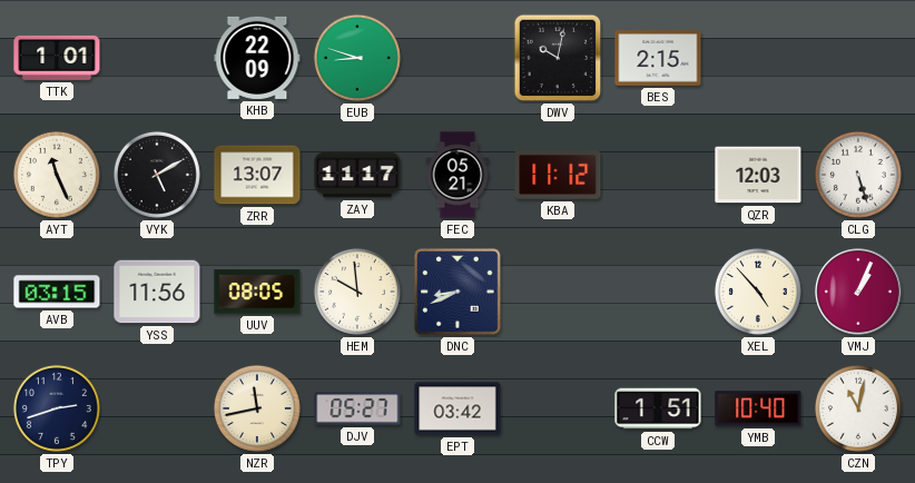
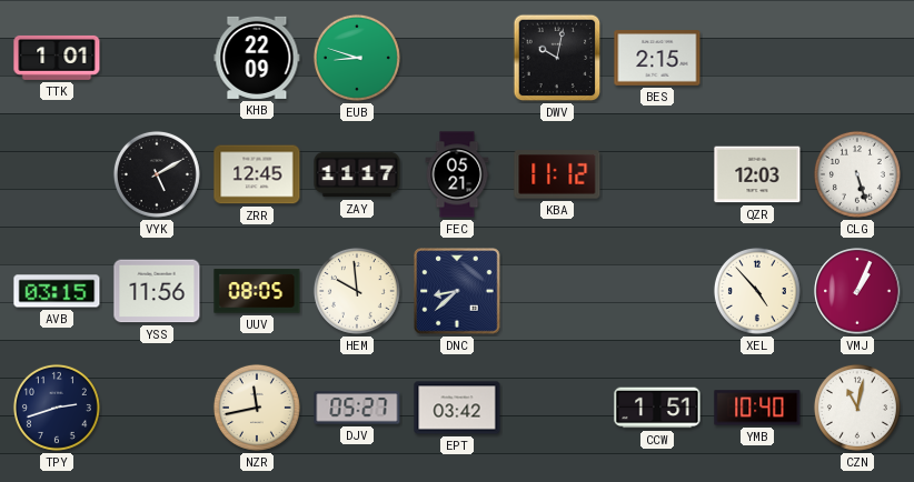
AYT: 11:26 -> none
ZRR: 13:07 -> 12:45
DNC: 8:41 -> 8:38
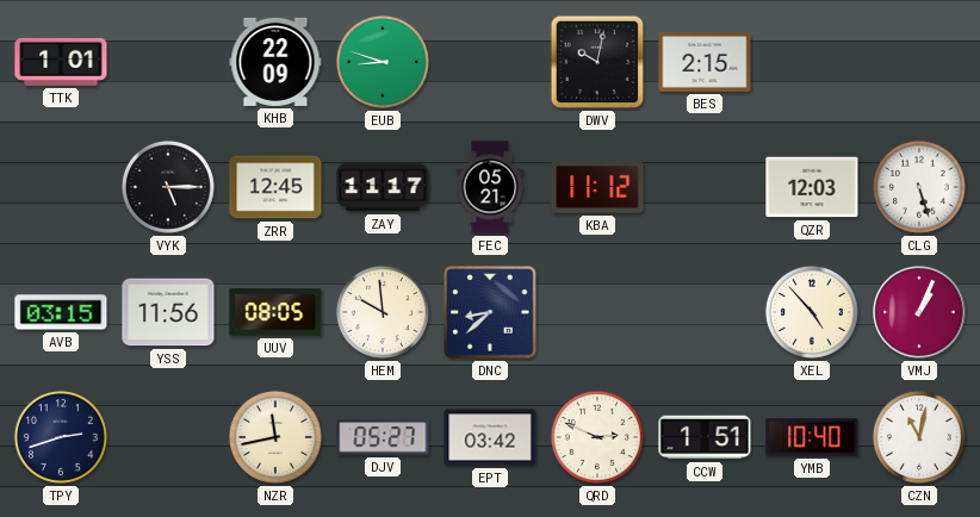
VYK: 5:10 -> 5:15
QRD: none -> 2:49
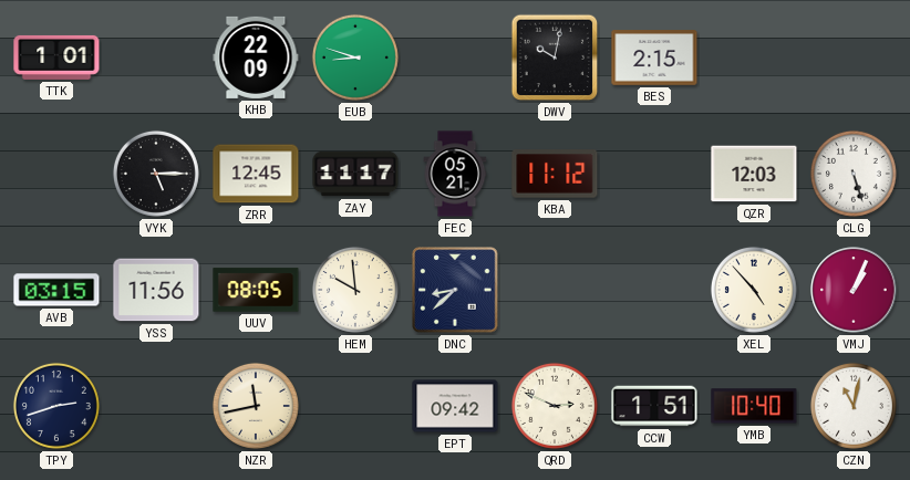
DJV: 05:27 -> none
EPT: 03:42 -> 09:42
